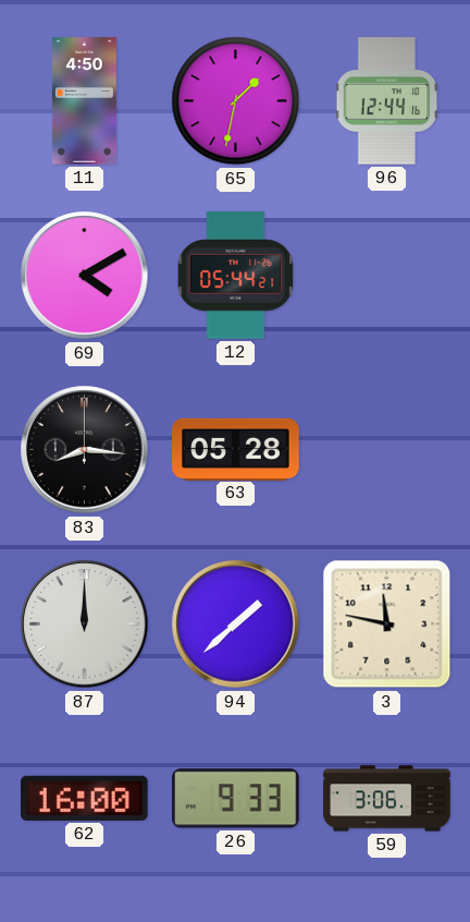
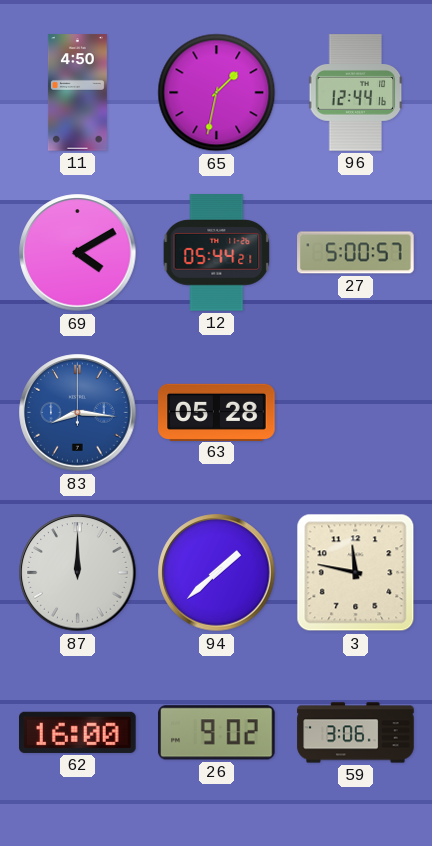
27: none -> 5:00
83 dial: black -> blue
26: 9:33 -> 9:02
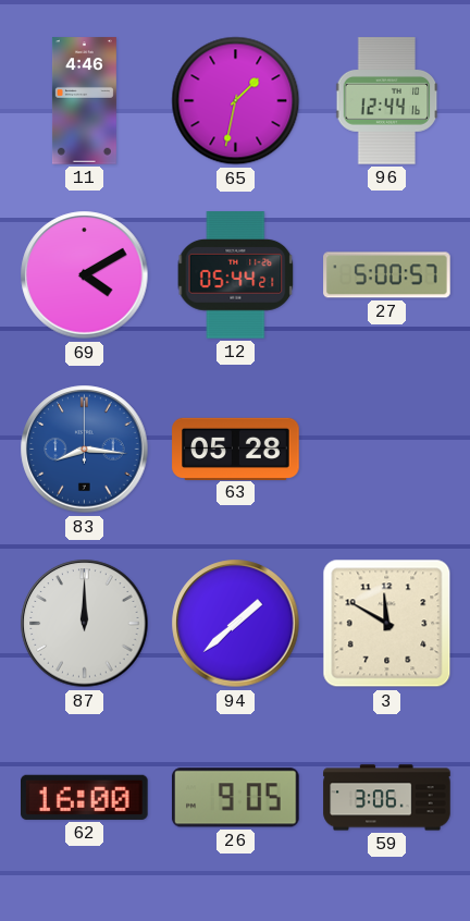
11: 4:50 -> 4:46
3: 11:47 -> 11:50
26: 9:02 -> 9:05
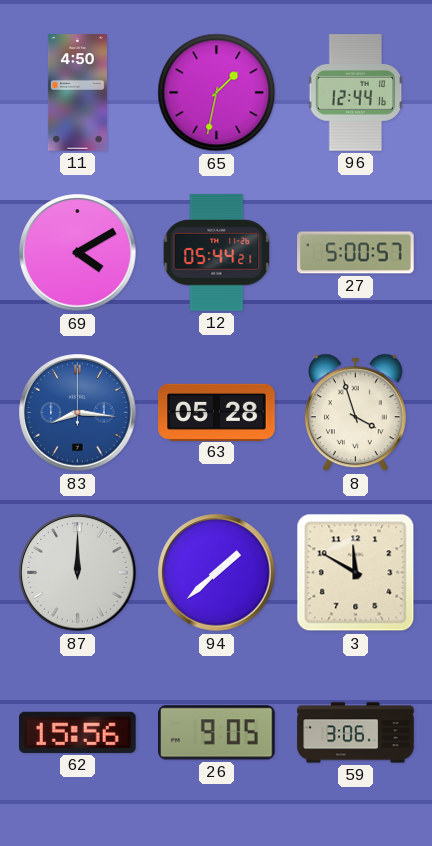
11: 4:46 -> 4:50
8: none -> 3:57
62: 16:00 -> 15:56
